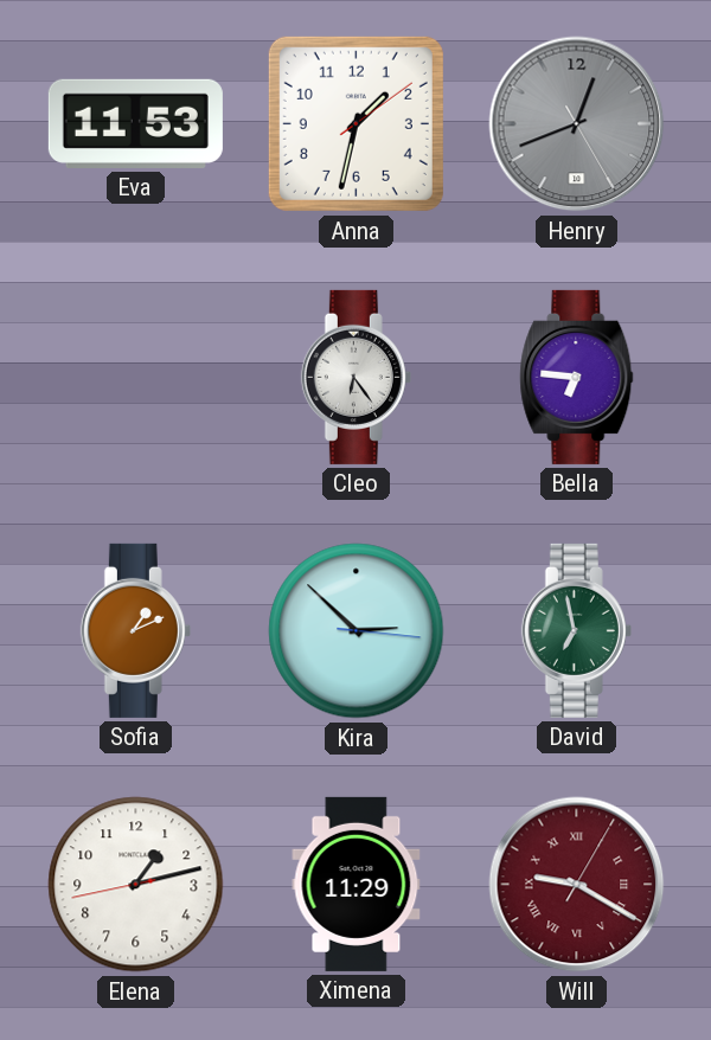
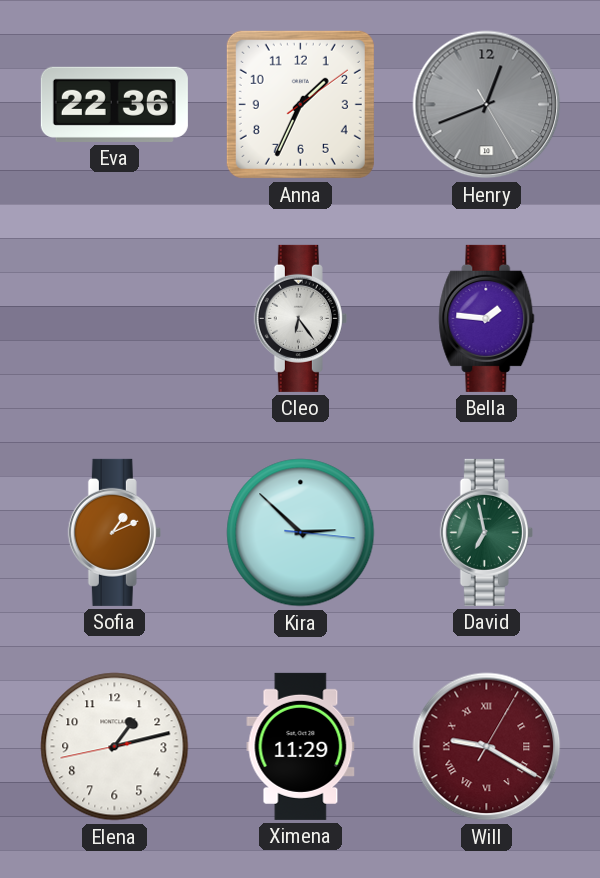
Eva: 11:53 -> 22:36
Anna: 1:32 -> 1:34
Bella: 6:46 -> 1:46
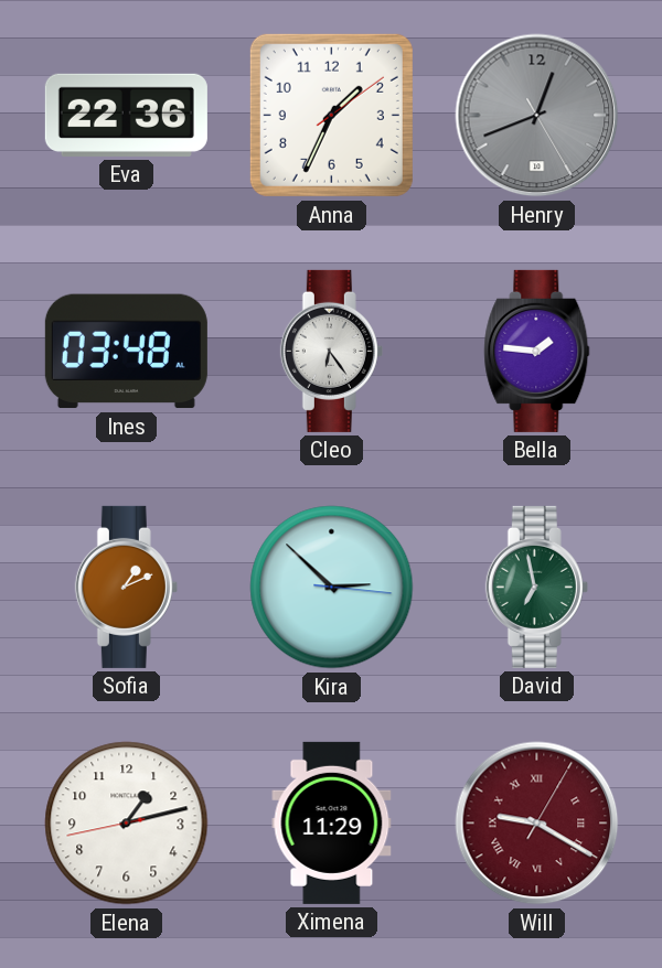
Ines: none -> 03:48
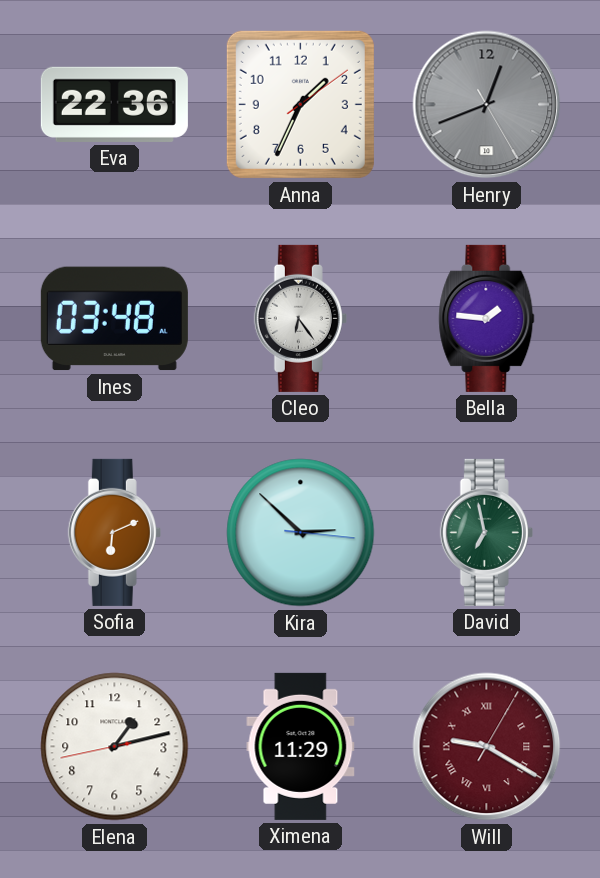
Sofia: 1:11 -> 6:11
